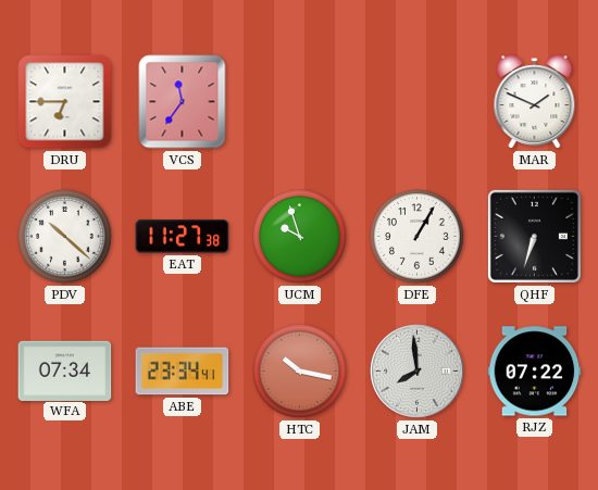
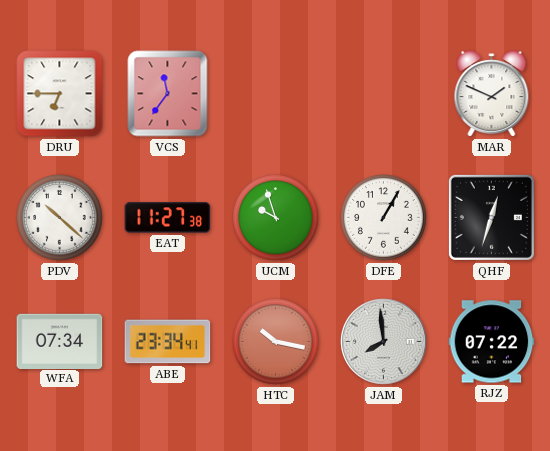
QHF: 6:33 -> 12:33
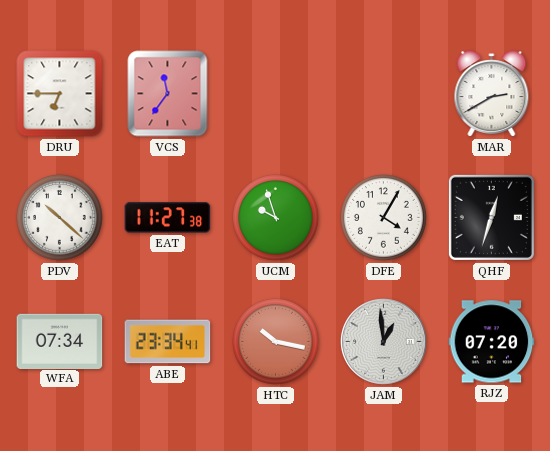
MAR: 1:49 -> 2:40
DFE: 1:05 -> 4:05
JAM: 7:59 -> 12:59
RJZ: 07:22 -> 07:20
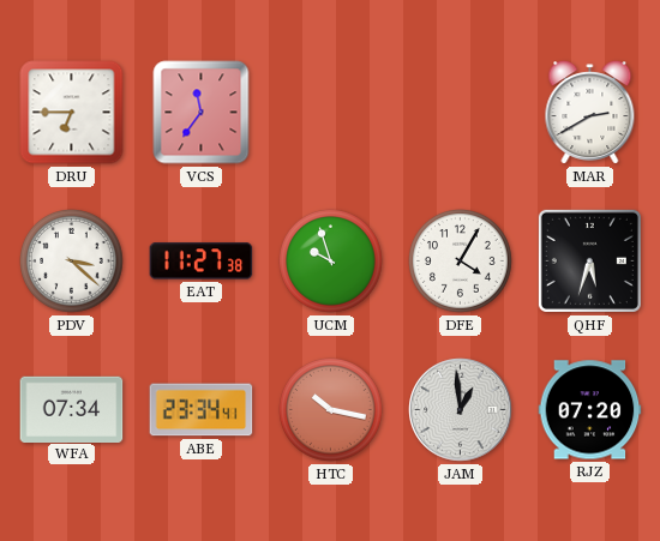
PDV: 10:22 -> 3:22
QHF: 12:33 -> 5:33
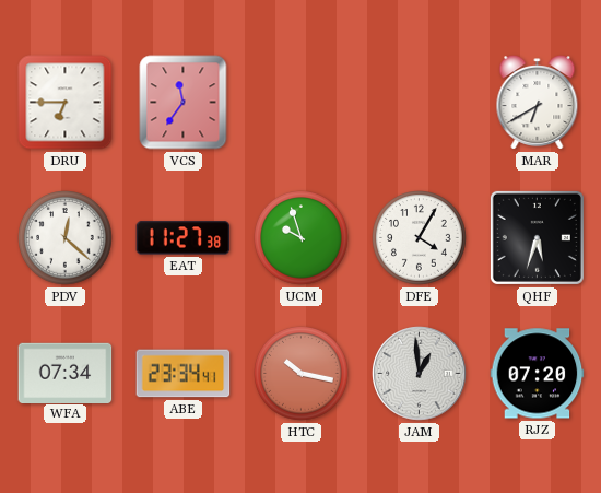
MAR: 2:40 -> 6:40
PDV: 3:22 -> 12:22
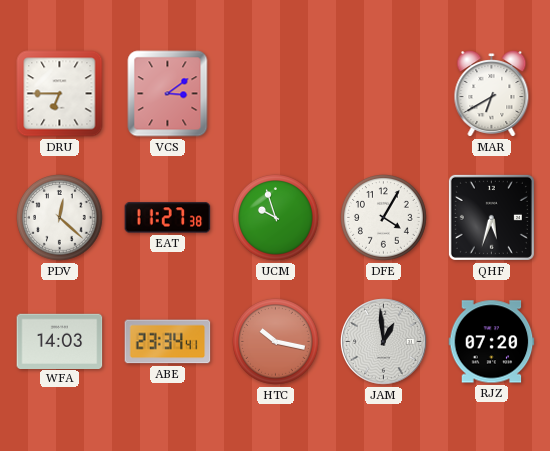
VCS: 11:36 -> 3:09
WFA: 07:34 -> 14:03
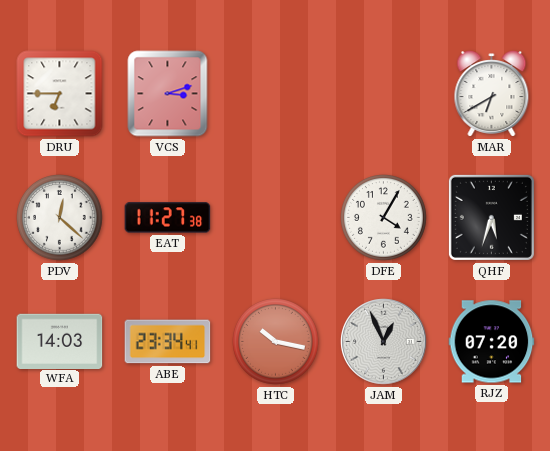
VCS: 3:09 -> 3:12
UCM: 9:57 -> none
JAM: 12:59 -> 12:56
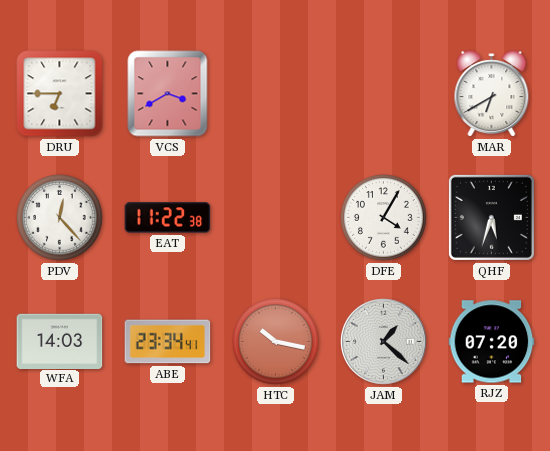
VCS: 3:12 -> 3:40
PDV: 12:22 -> 12:23
EAT: 11:27 -> 11:22
JAM: 12:56 -> 1:22
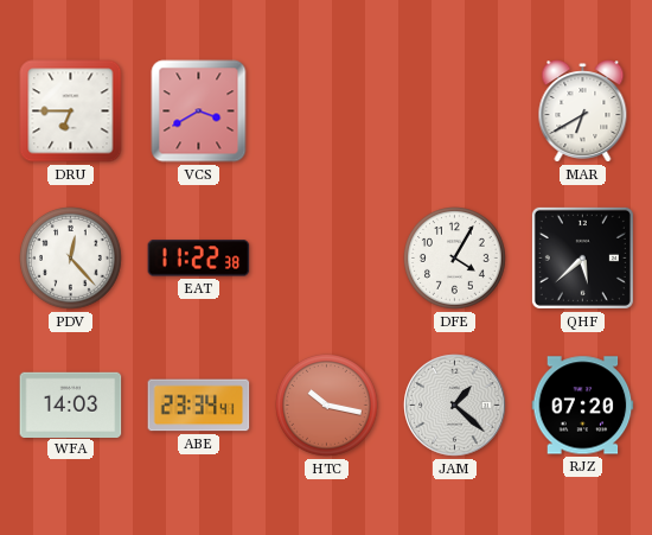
QHF: 5:33 -> 5:38
